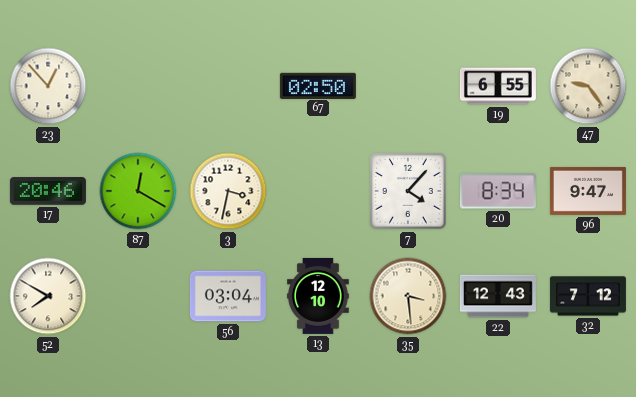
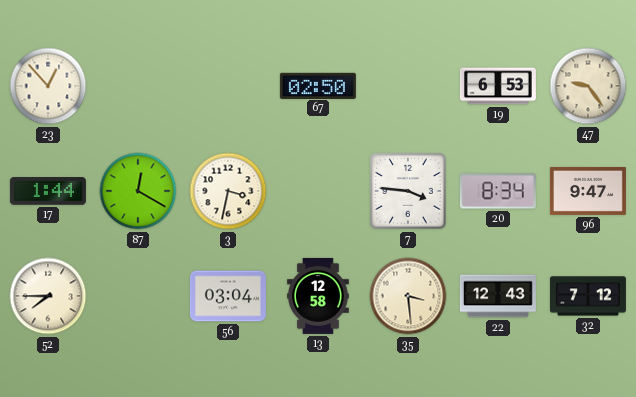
19: 6:55 -> 6:53
17: 20:46 -> 1:44
7: 4:07 -> 3:46
52: 7:50 -> 7:45
13: 12:10 -> 12:58
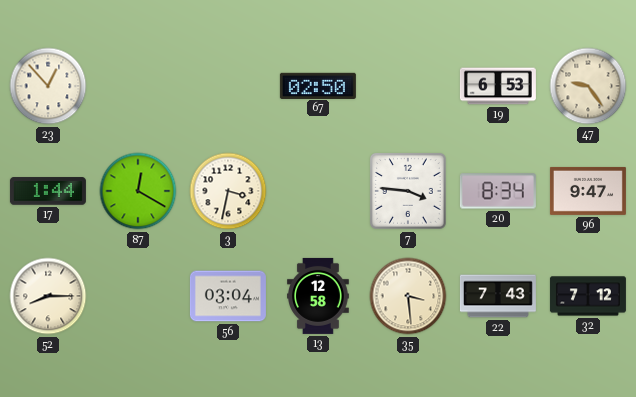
52: 7:45 -> 8:15
22: 12:43 -> 7:43
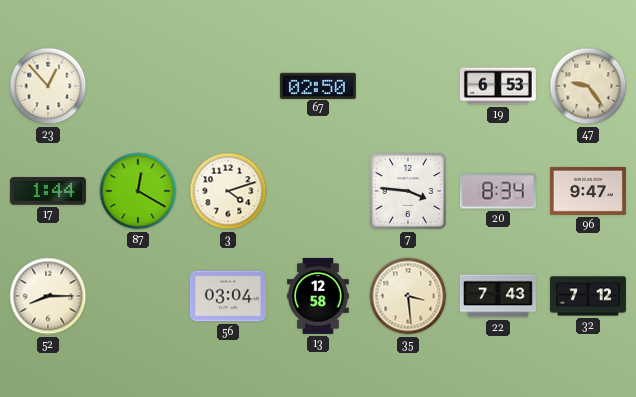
3: 3:32 -> 4:12
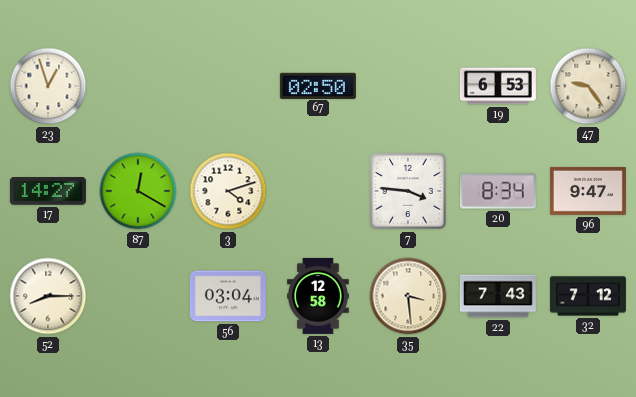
23: 12:53 -> 12:57
17: 1:44 -> 14:27
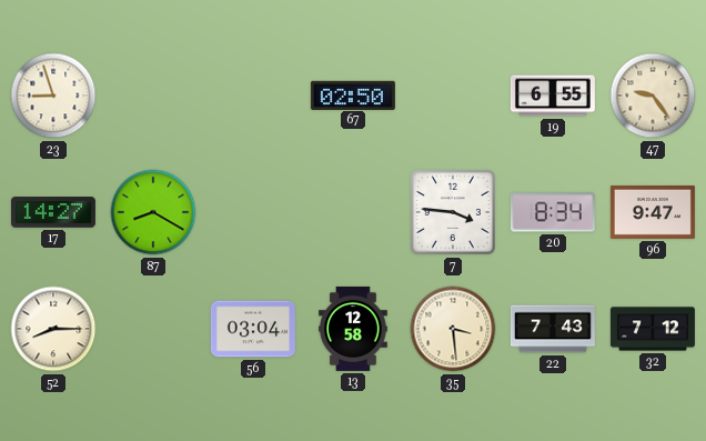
23: 12:57 -> 8:57
19: 6:53 -> 6:55
87: 12:20 -> 8:20
3: 4:12 -> none
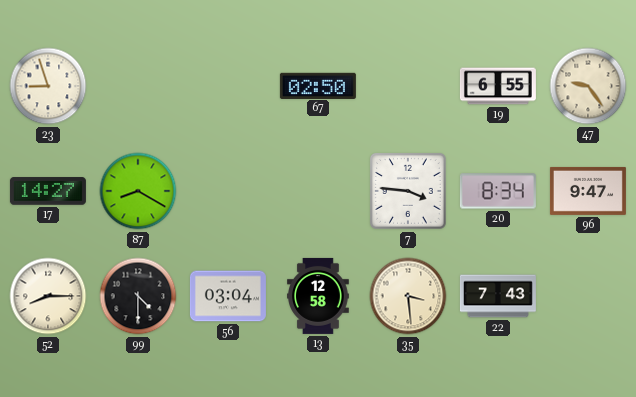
99: none -> 4:30
32: 7:12 -> none
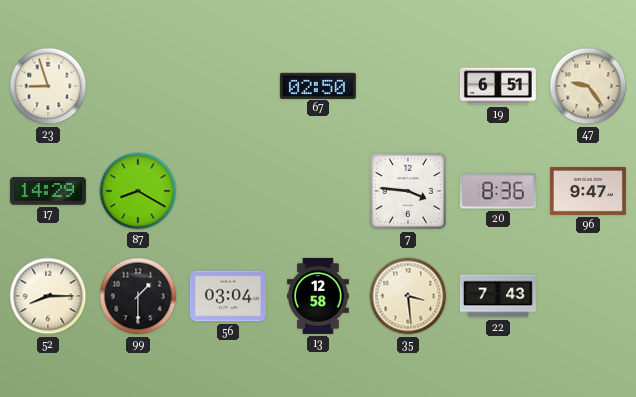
19: 6:55 -> 6:51
17: 14:27 -> 14:29
20: 8:34 -> 8:36
99: 4:30 -> 1:30
